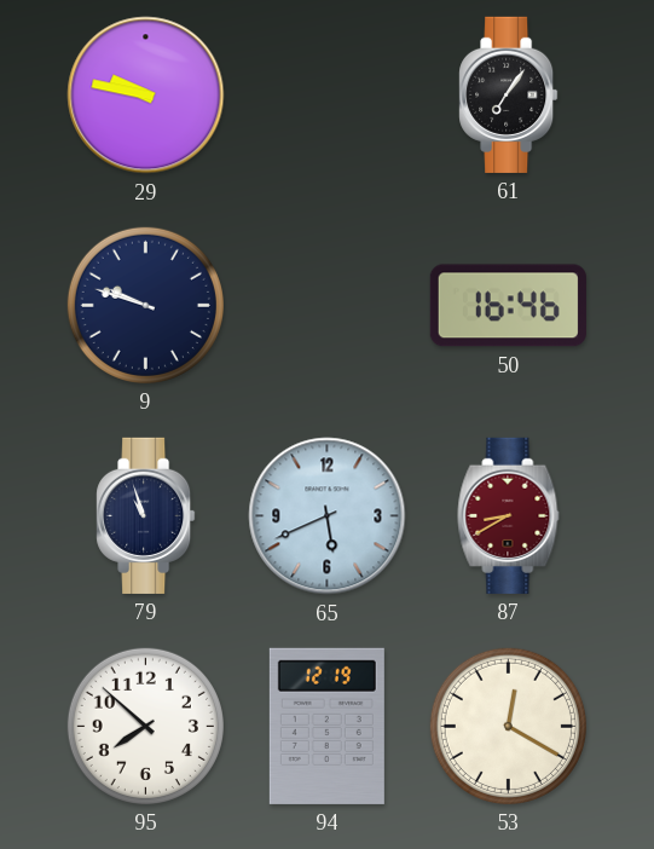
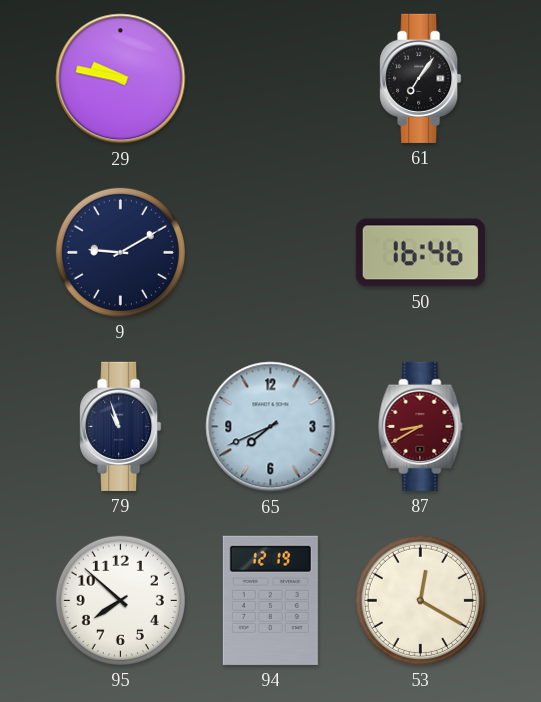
9: 9:48 -> 9:10
65: 5:41 -> 7:41
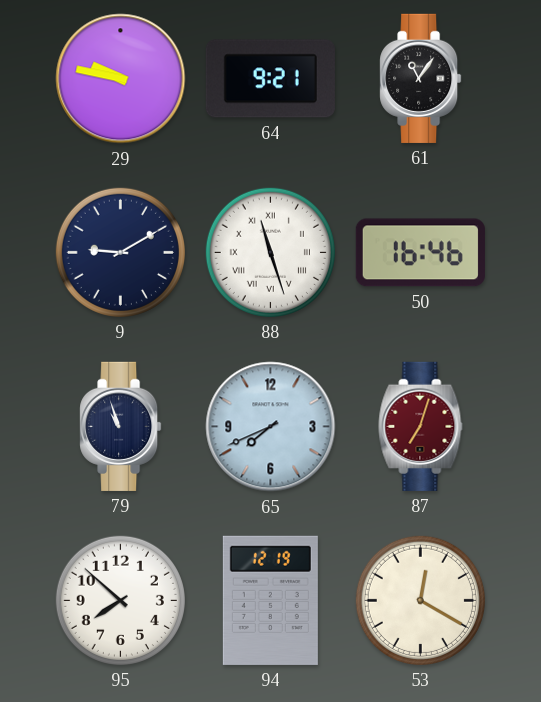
64: none -> 9:21
61: 7:06 -> 11:06
88: none -> 11:27
87: 8:40 -> 7:03
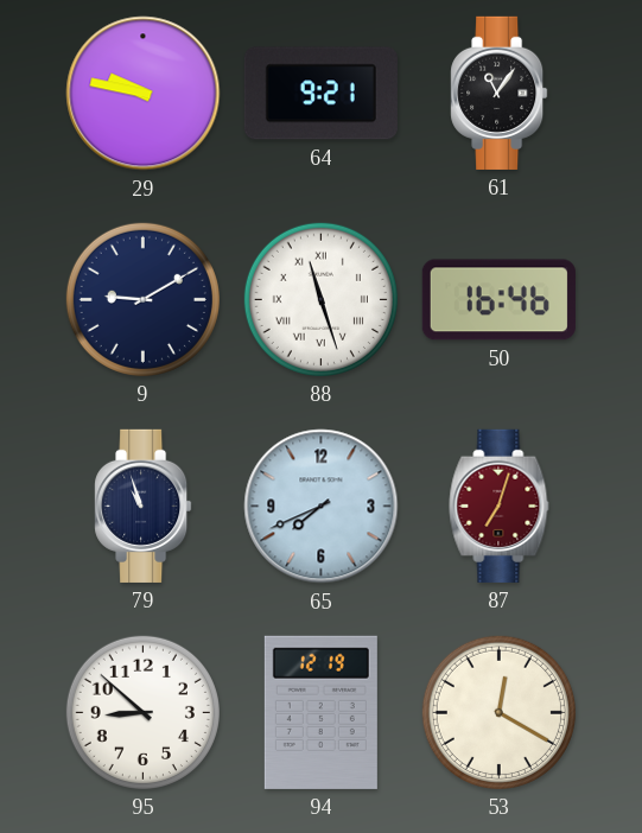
95: 7:52 -> 8:52
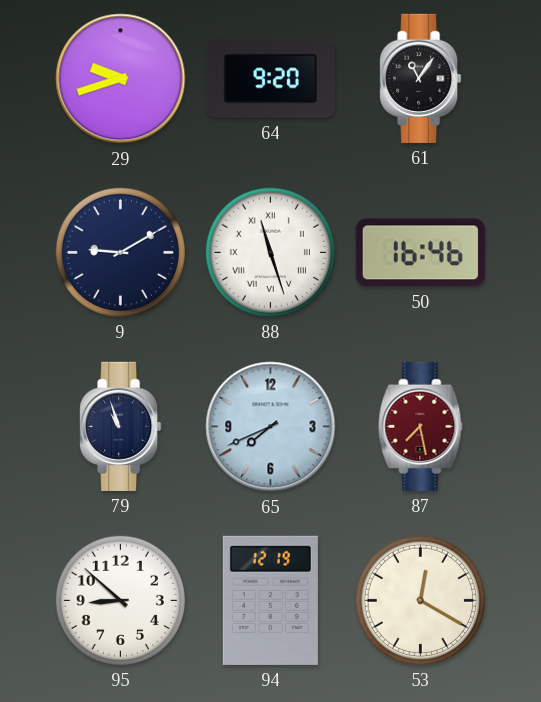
29: 9:47 -> 9:42
64: 9:21 -> 9:20
87: 7:03 -> 7:28
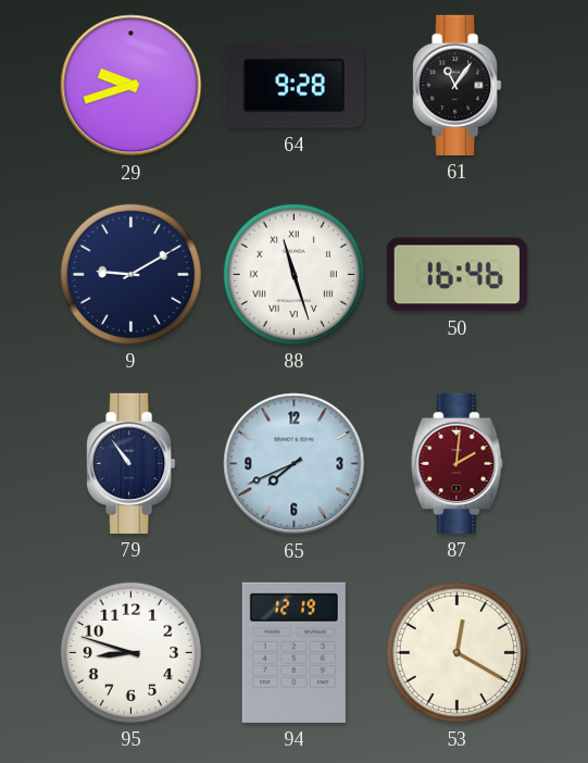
64: 9:20 -> 9:28
79: 10:57 -> 10:54
87: 7:28 -> 2:01
95: 8:52 -> 8:48
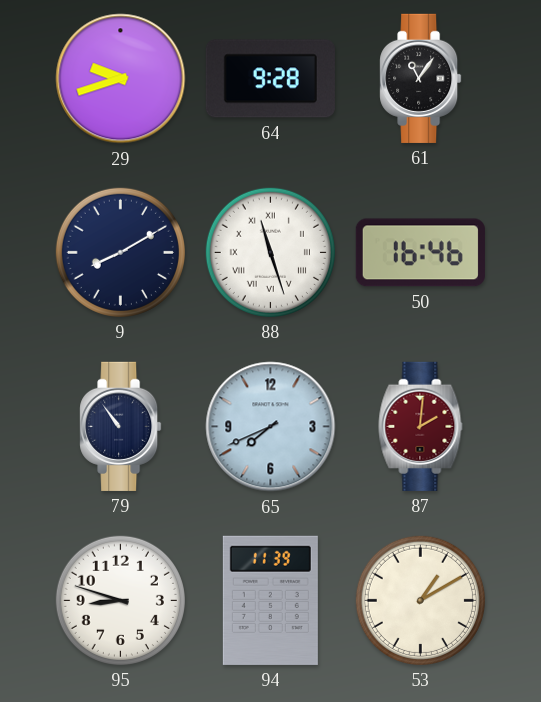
9: 9:10 -> 8:10
94: 12:19 -> 11:39
53: 12:20 -> 1:10
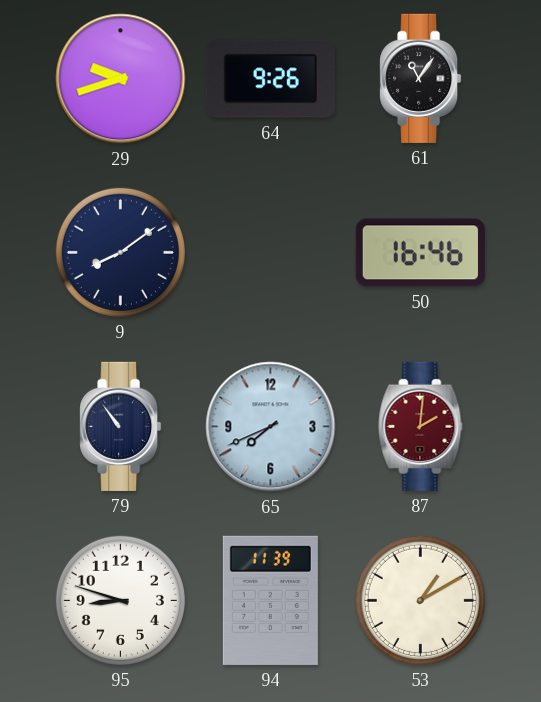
64: 9:28 -> 9:26
9: 8:10 -> 8:09
88: 11:27 -> none
